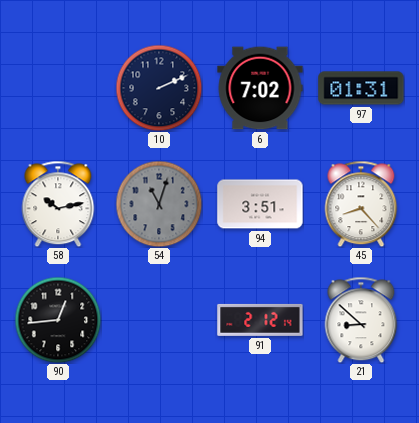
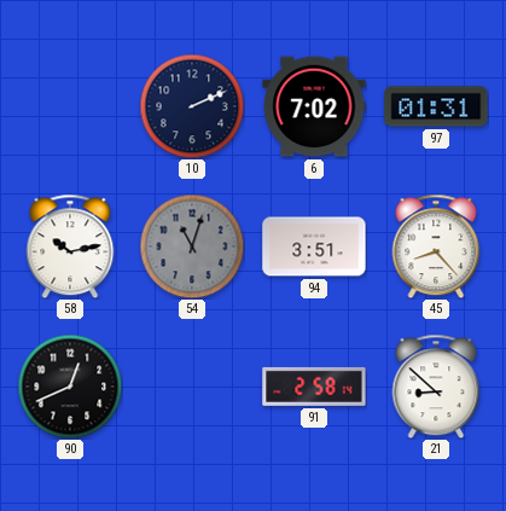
90: 12:44 -> 12:41
91: 2:12 -> 2:58
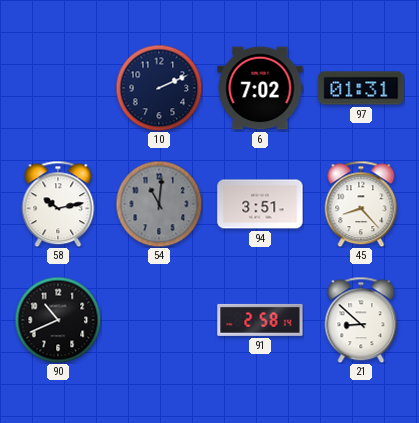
54: 11:03 -> 11:01
90: 12:41 -> 10:41
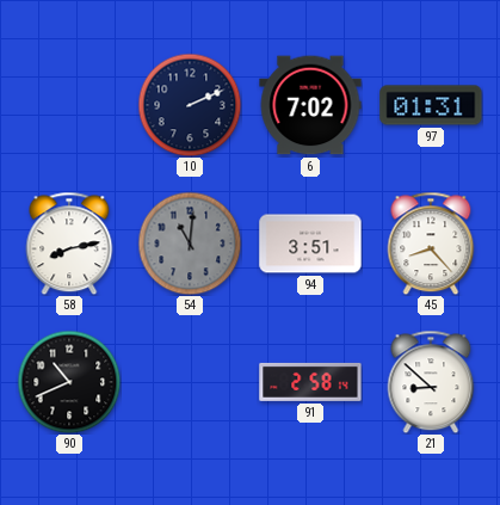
58: 10:13 -> 8:13
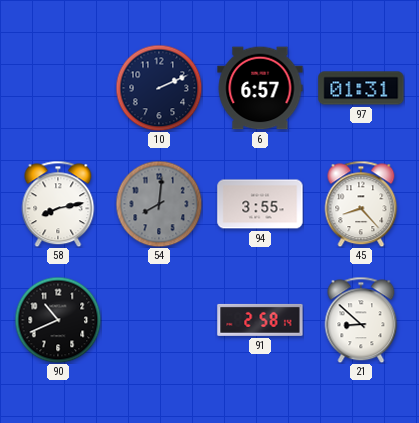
6: 7:02 -> 6:57
54: 11:01 -> 8:01
94: 3:51 -> 3:55
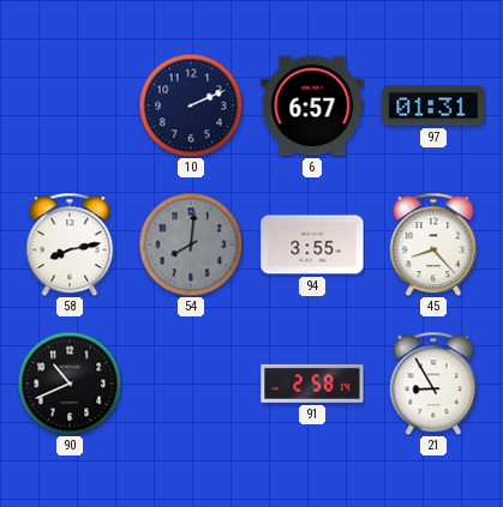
21: 8:52 -> 8:55
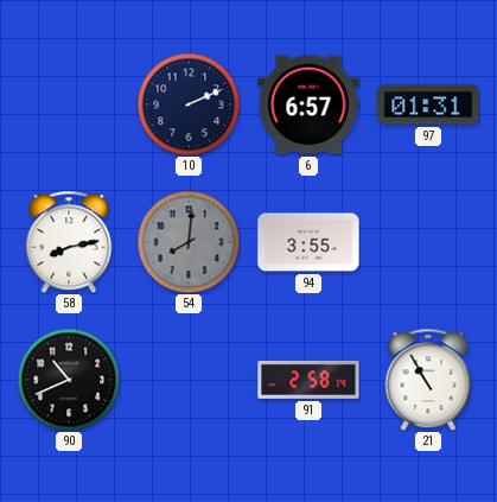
45: 8:23 -> none
21: 8:55 -> 10:55
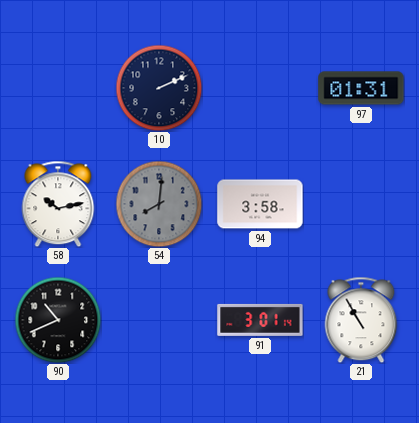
6: 6:57 -> none
58: 8:13 -> 10:13
94: 3:55 -> 3:58
91: 2:58 -> 3:01
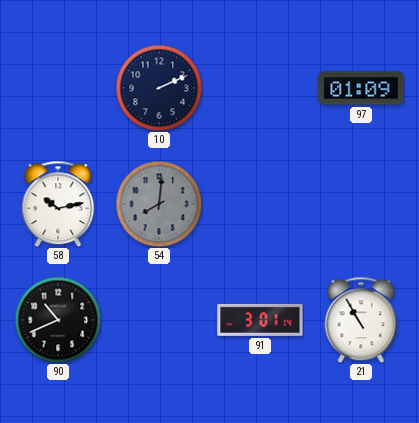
97: 01:31 -> 01:09
94: 3:58 -> none
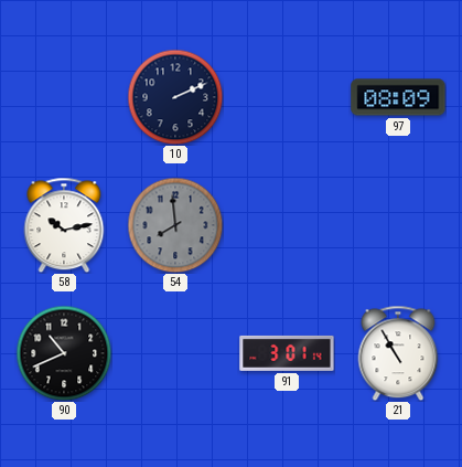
97: 01:09 -> 08:09
54: 8:01 -> 7:59
